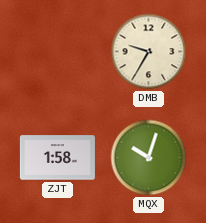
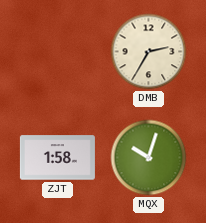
DMB: 9:35 -> 2:35
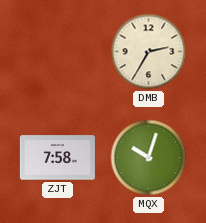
ZJT: 1:58 -> 7:58
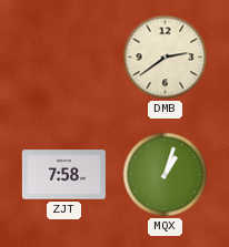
DMB: 2:35 -> 2:39
MQX: 10:03 -> 1:03
